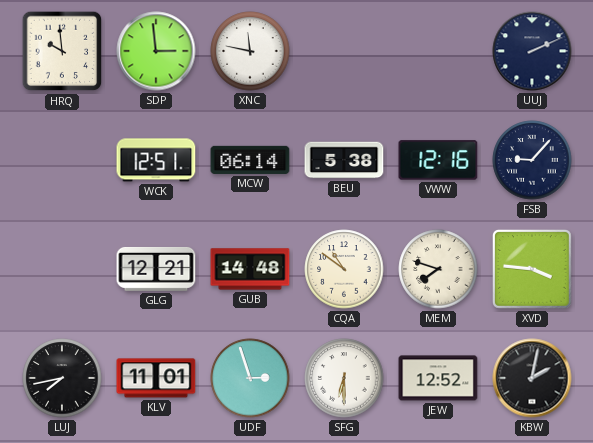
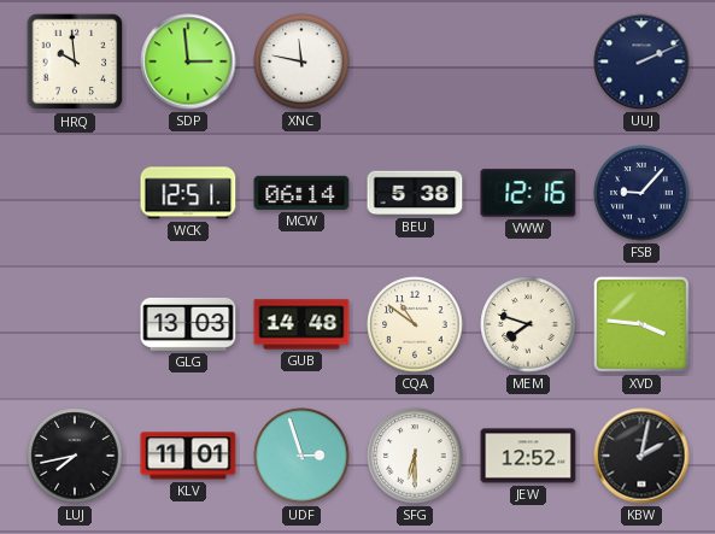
GLG: 12:21 -> 13:03
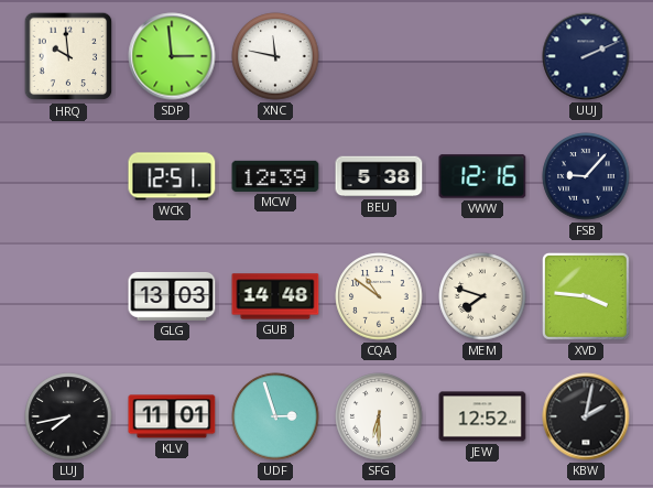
MCW: 06:14 -> 12:39
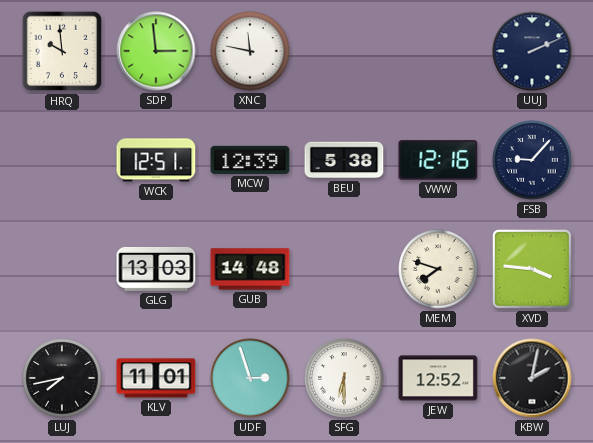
CQA: 10:51 -> none
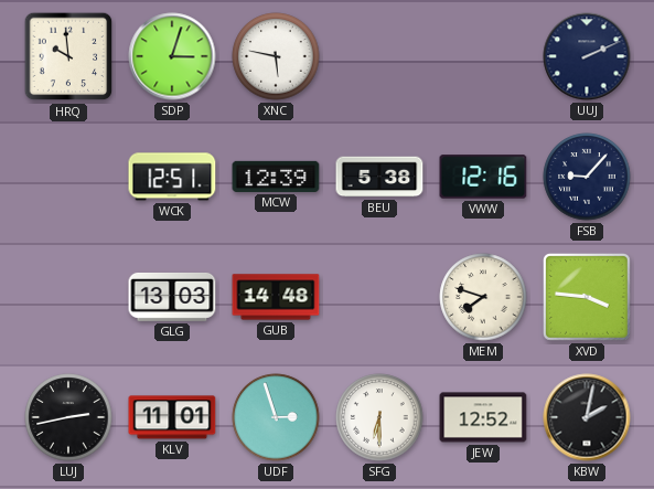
SDP: 2:59 -> 3:03
XNC: 11:47 -> 5:47
LUJ: 7:43 -> 2:43
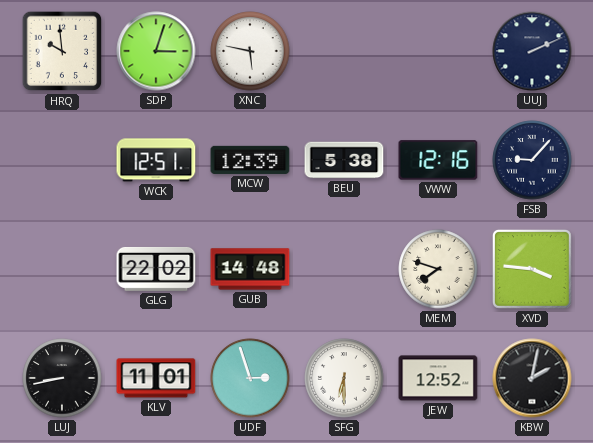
GLG: 13:03 -> 22:02
LUJ: 2:43 -> 8:43
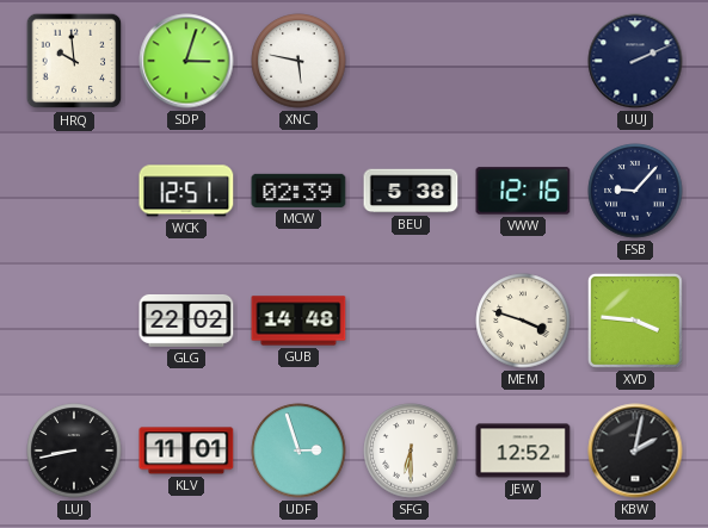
MCW: 12:39 -> 02:39
MEM: 7:48 -> 3:48
